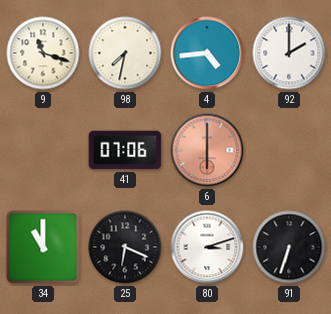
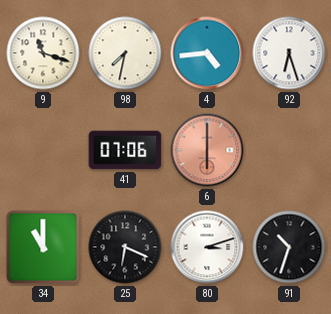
92: 2:00 -> 6:27
91: 6:33 -> 10:33
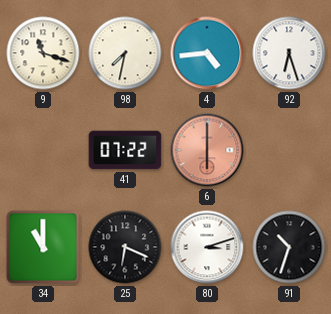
41: 07:06 -> 07:22
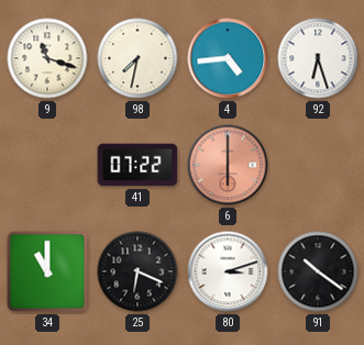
91: 10:33 -> 10:21
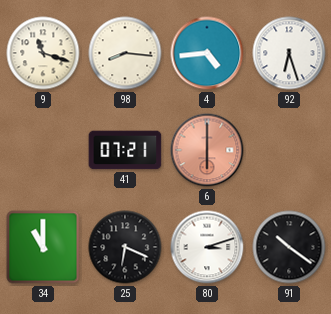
98: 7:32 -> 8:16
41: 07:22 -> 07:21
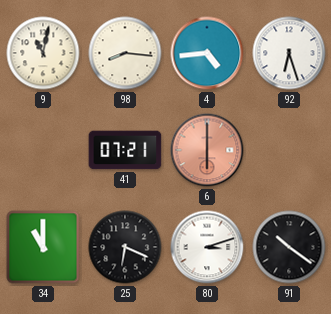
9: 11:18 -> 11:02
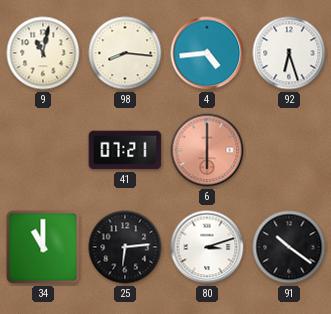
25: 6:19 -> 6:14
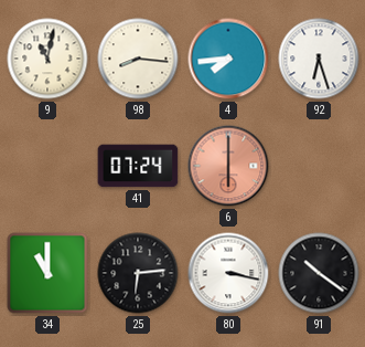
4: 4:44 -> 7:44
41: 07:21 -> 07:24
80: 3:12 -> 3:17
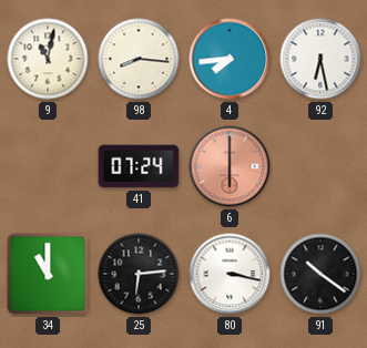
92: 6:27 -> 6:28
